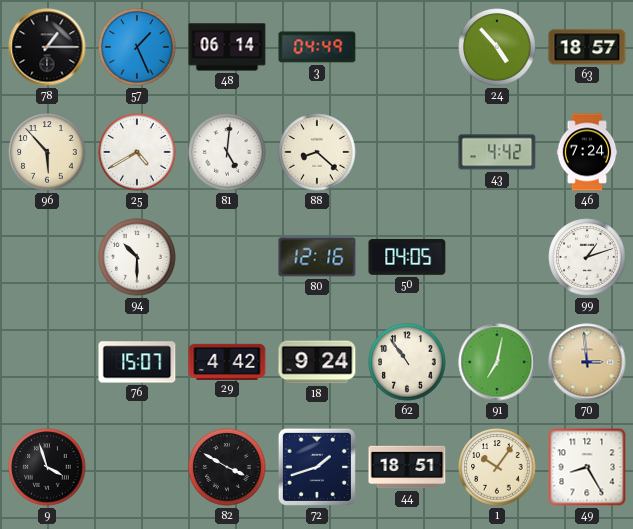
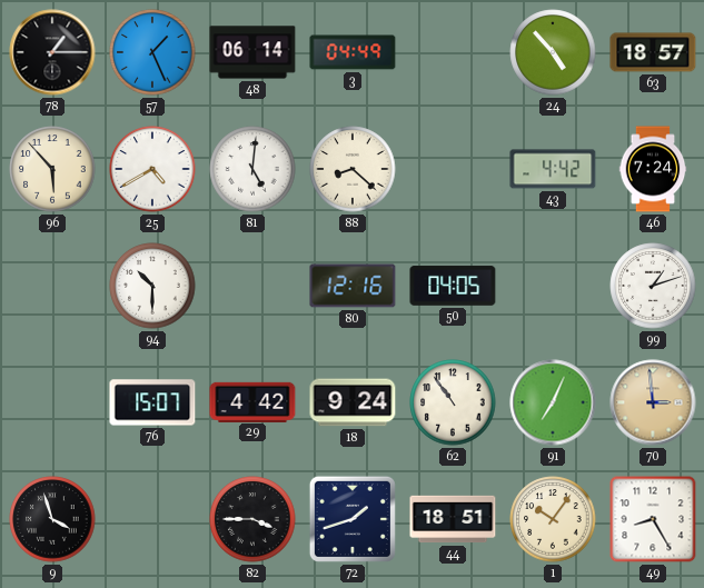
91: 7:02 -> 7:04
82: 3:50 -> 3:45
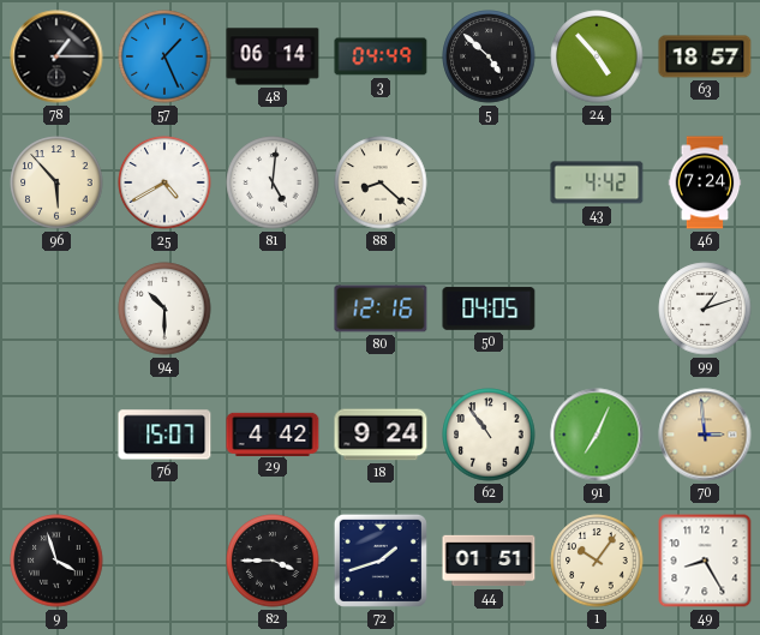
5: none -> 4:52
44: 18:51 -> 01:51
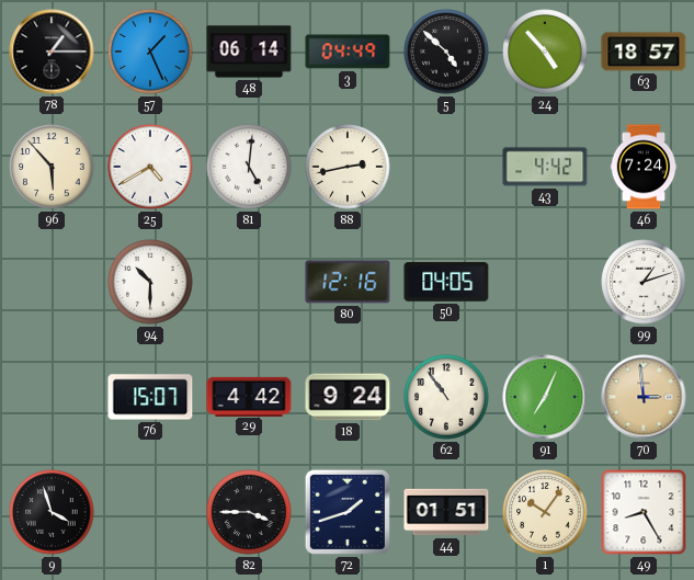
88: 8:22 -> 2:43
